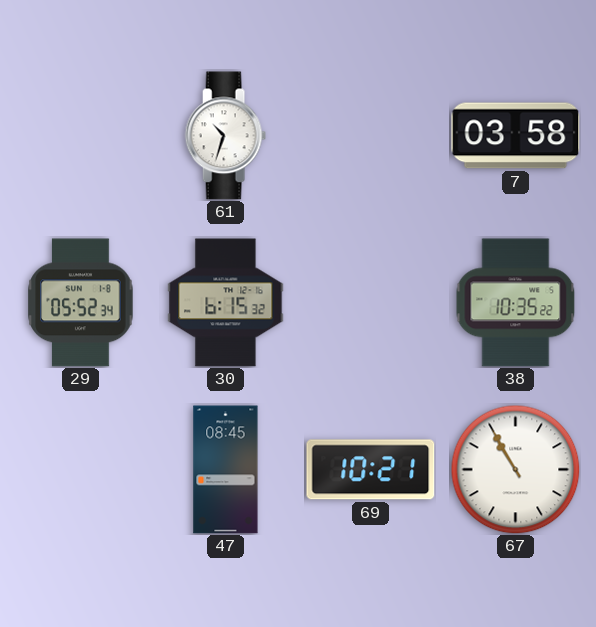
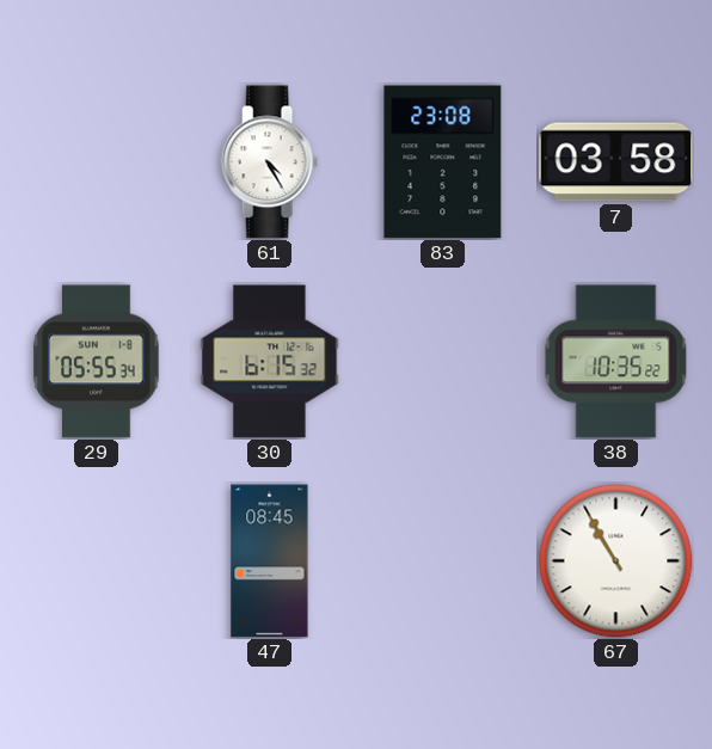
61: 10:33 -> 4:25
83: none -> 23:08
29: 05:52 -> 05:55
69: 10:21 -> none
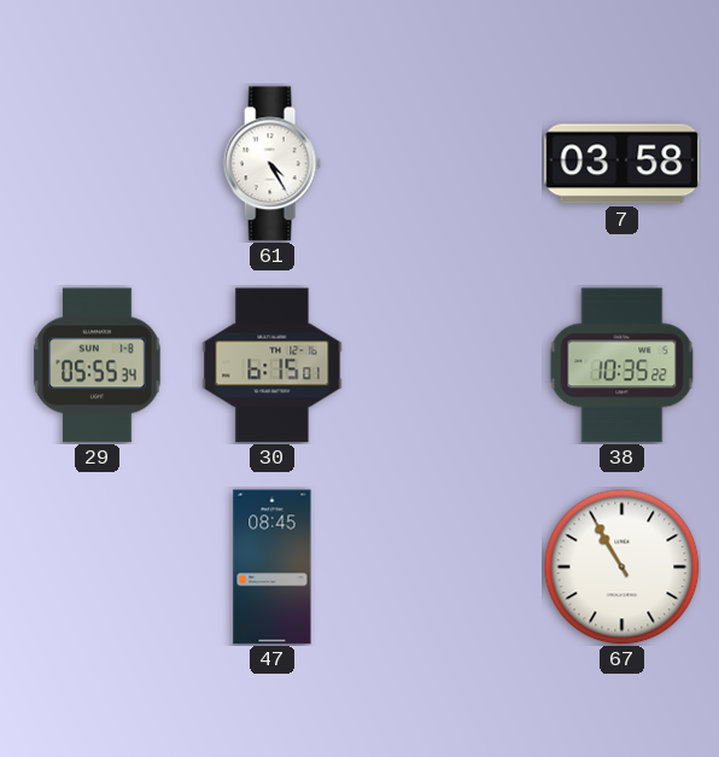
83: 23:08 -> none
30: 6:15:32 -> 6:15:01
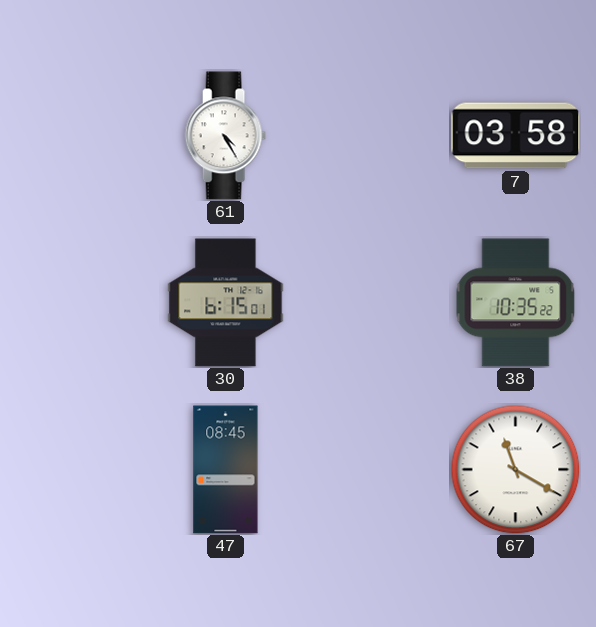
29: 05:55 -> none
67: 10:55 -> 11:20
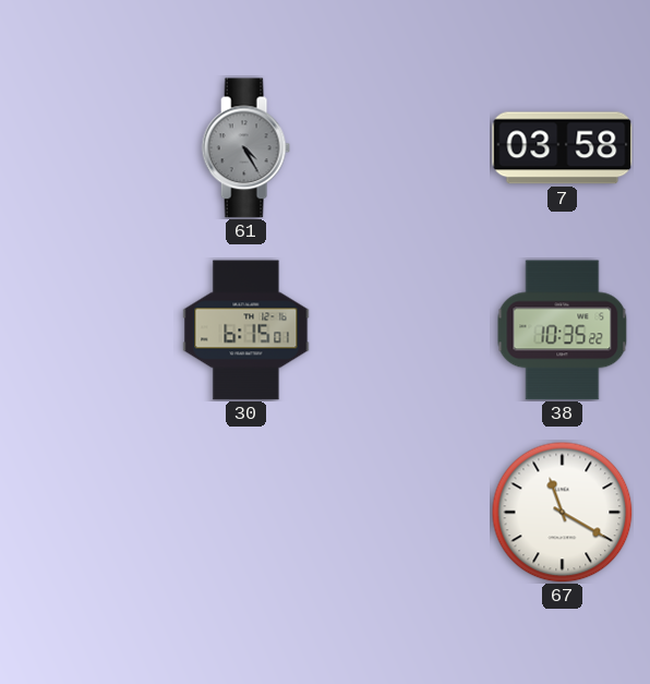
61 dial: white -> grey
47: 08:45 -> none
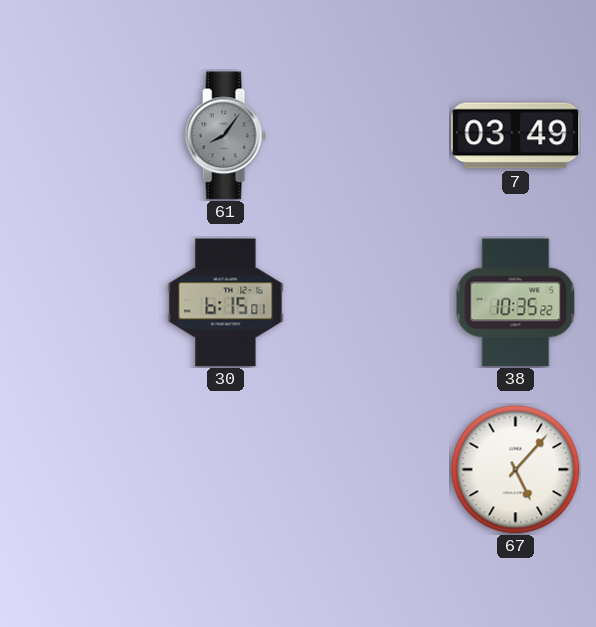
61: 4:25 -> 8:06
7: 03:58 -> 03:49
67: 11:20 -> 5:07
